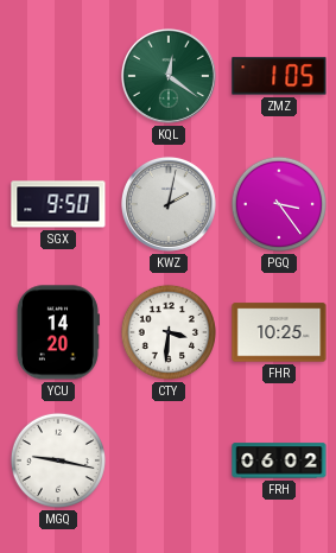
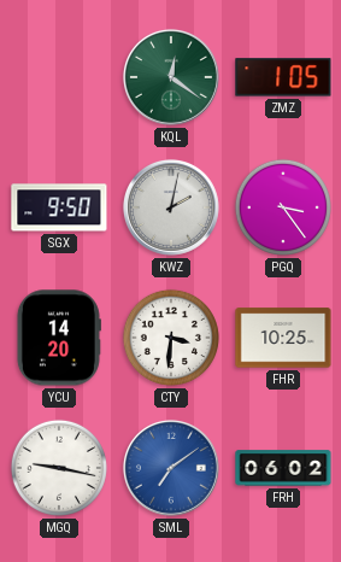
SML: none -> 7:09
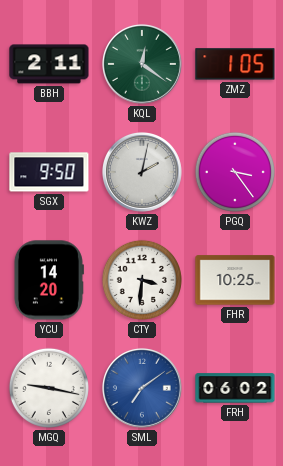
BBH: none -> 2:11
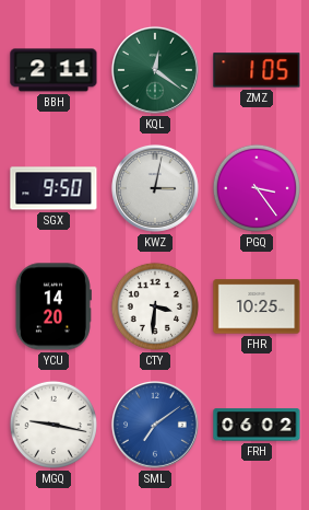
KWZ: 2:02 -> 3:02
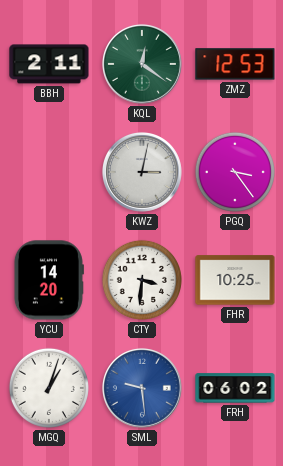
ZMZ: 1:05 -> 12:53
SGX: 9:50 -> none
MGQ: 9:17 -> 1:03
SML: 7:09 -> 9:29
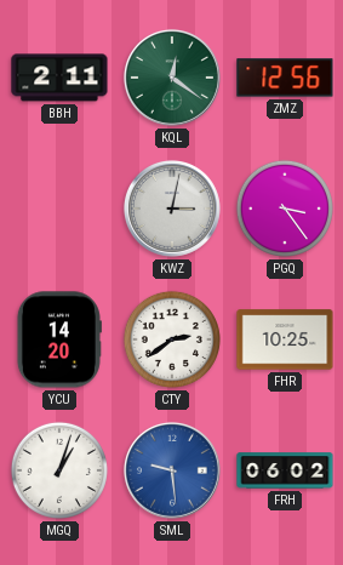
ZMZ: 12:53 -> 12:56
CTY: 3:31 -> 2:39
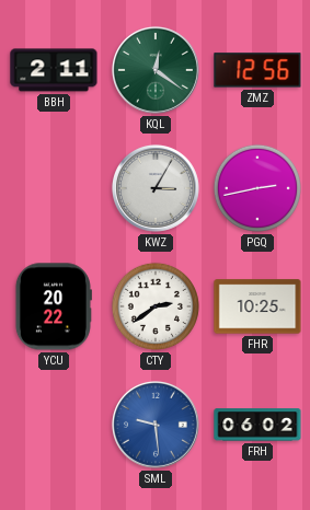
KWZ: 3:02 -> 3:05
PGQ: 3:24 -> 2:43
YCU: 14:20 -> 20:22
MGQ: 1:03 -> none
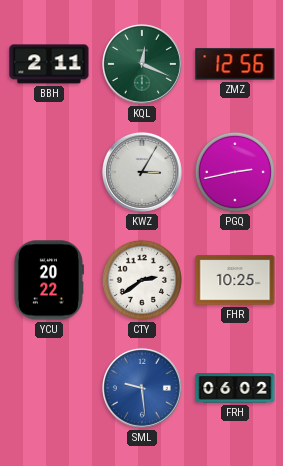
KQL: 12:21 -> 12:19
